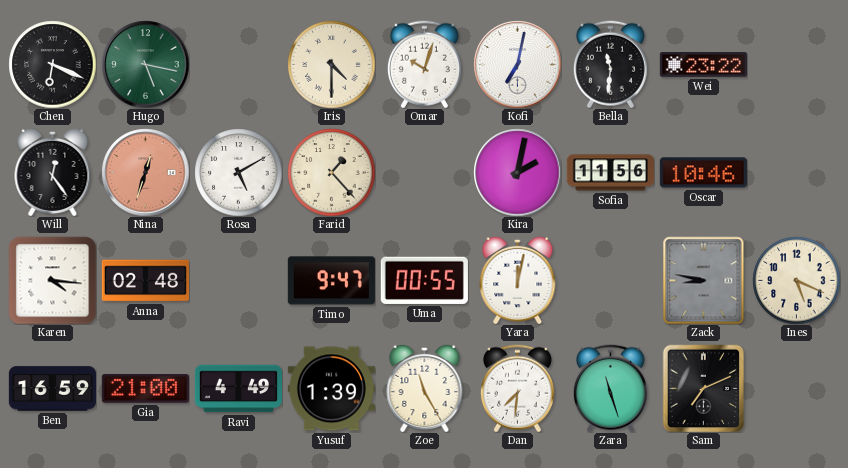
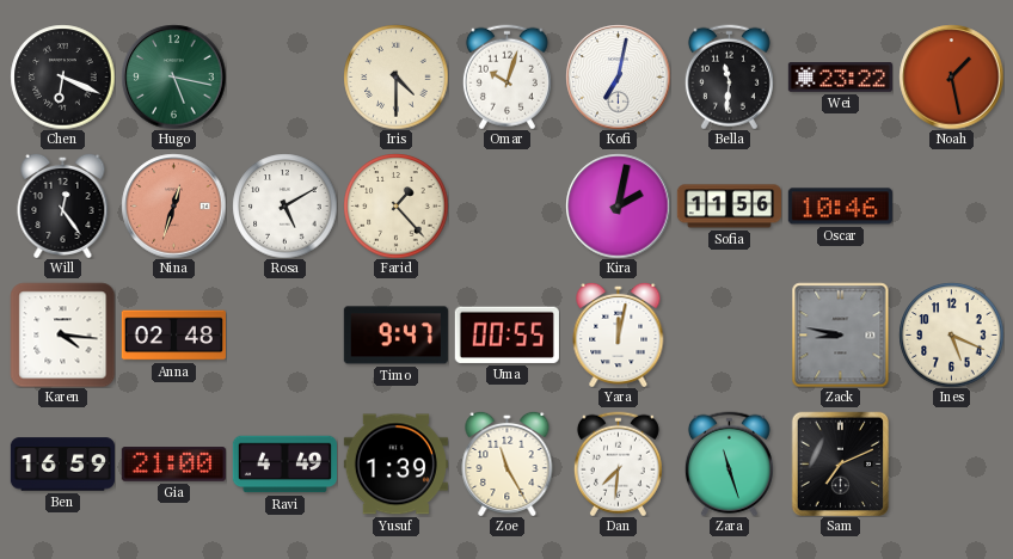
Noah: none -> 1:28
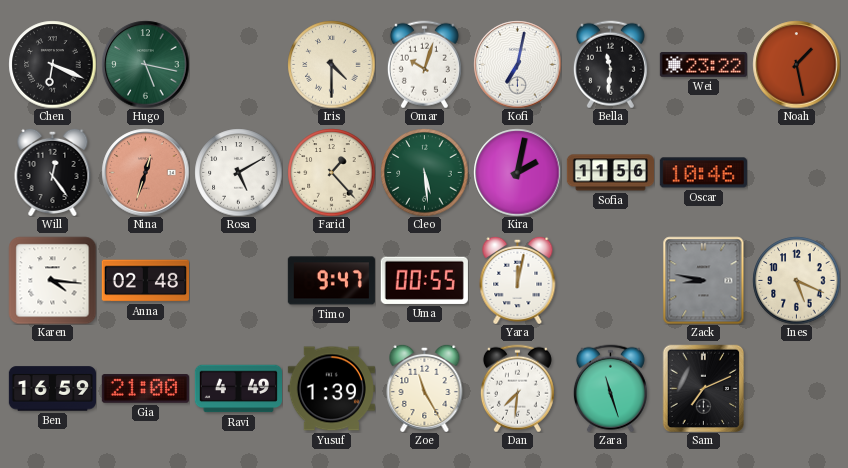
Cleo: none -> 5:29
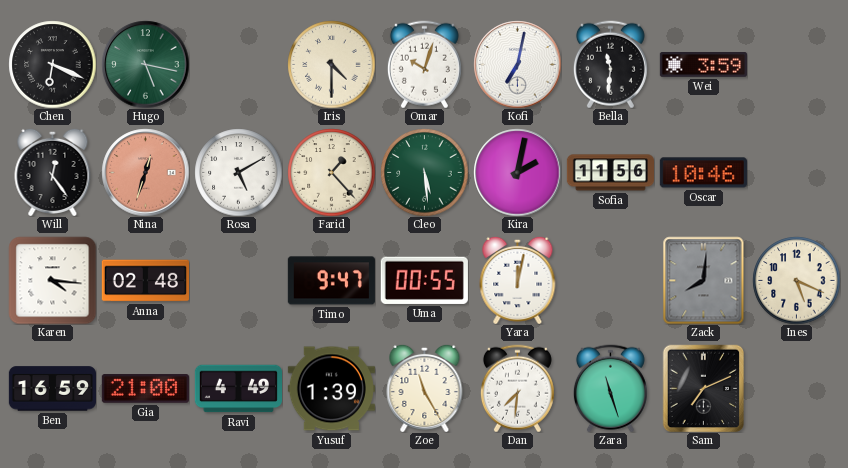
Wei: 23:22 -> 3:59
Noah: 1:28 -> none
Zack: 8:47 -> 8:01
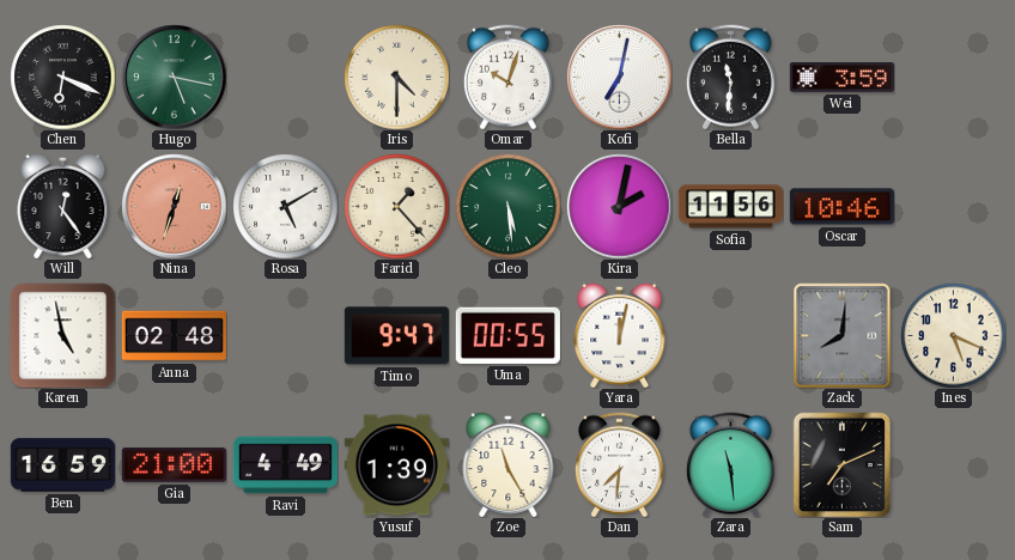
Karen: 4:16 -> 4:58
Zara: 11:27 -> 11:29
